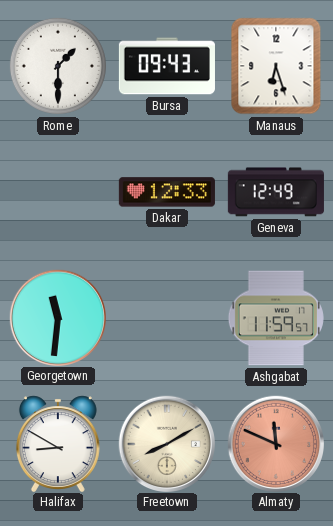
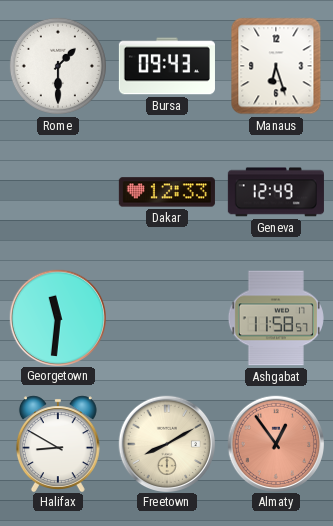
Ashgabat: 11:59 -> 11:58
Almaty: 11:49 -> 12:54
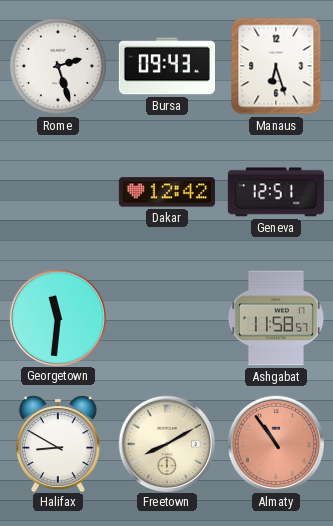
Rome: 1:30 -> 2:27
Dakar: 12:33 -> 12:42
Geneva: 12:49 -> 12:51
Almaty: 12:54 -> 10:54
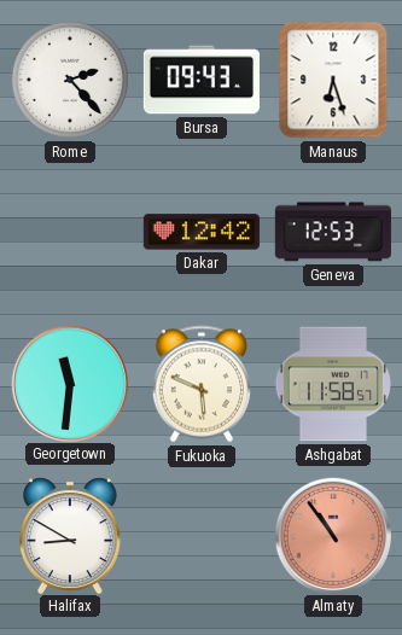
Rome: 2:27 -> 2:23
Geneva: 12:51 -> 12:53
Fukuoka: none -> 5:49
Freetown: 8:10 -> none
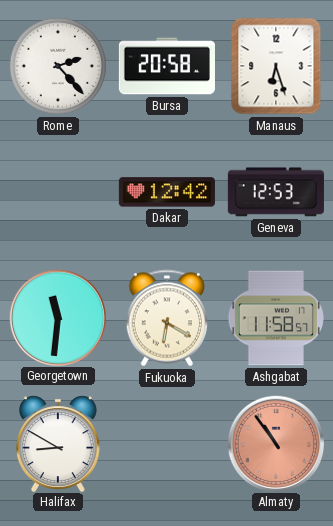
Bursa: 09:43 -> 20:58
Fukuoka: 5:49 -> 6:20
